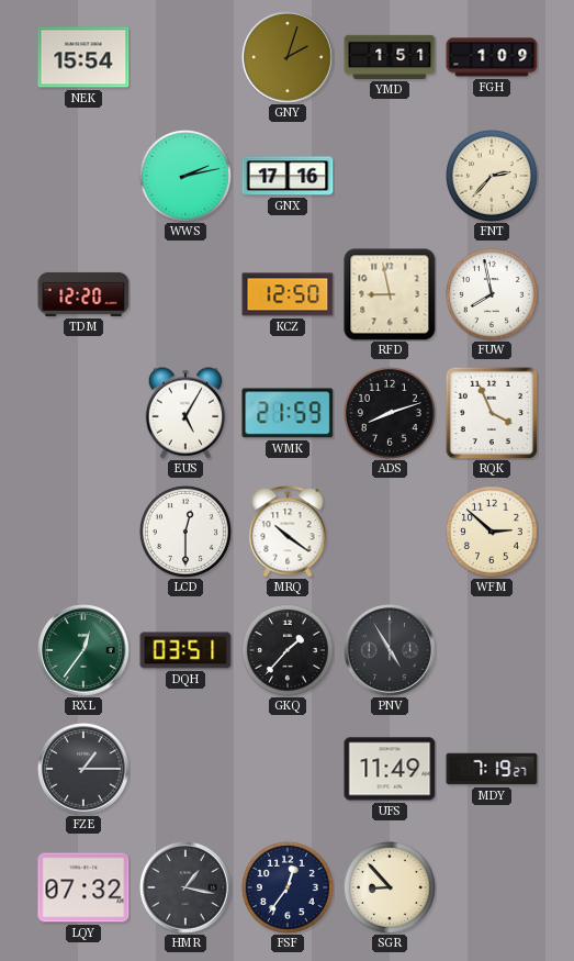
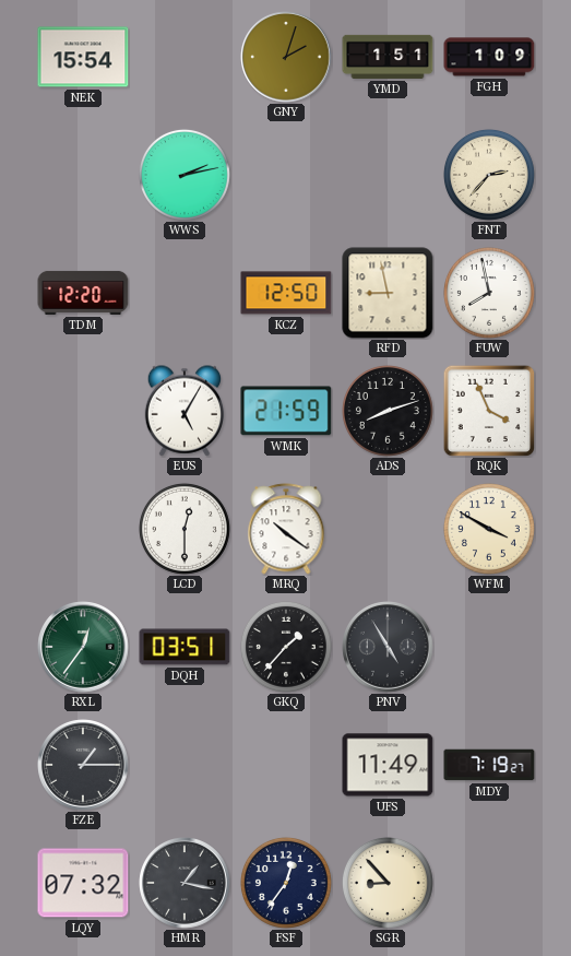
GNX: 17:16 -> none
WFM: 2:52 -> 3:50
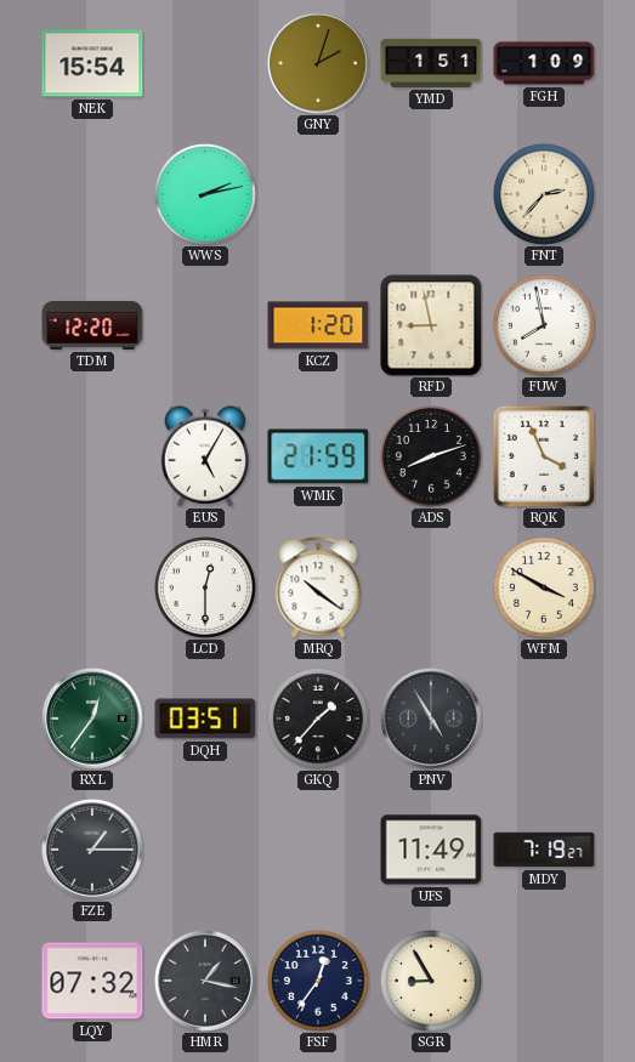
KCZ: 12:50 -> 1:20
SGR: 8:53 -> 8:55
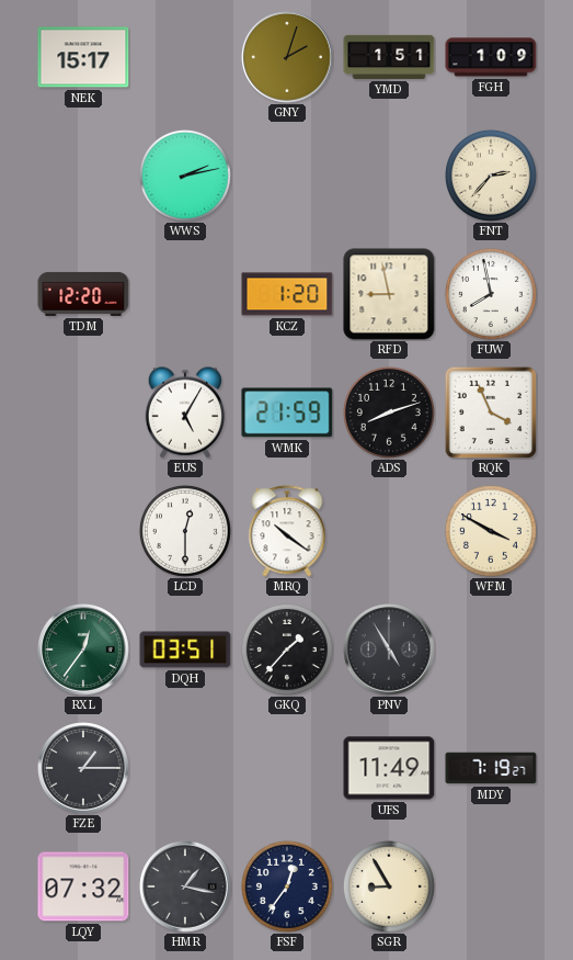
NEK: 15:54 -> 15:17
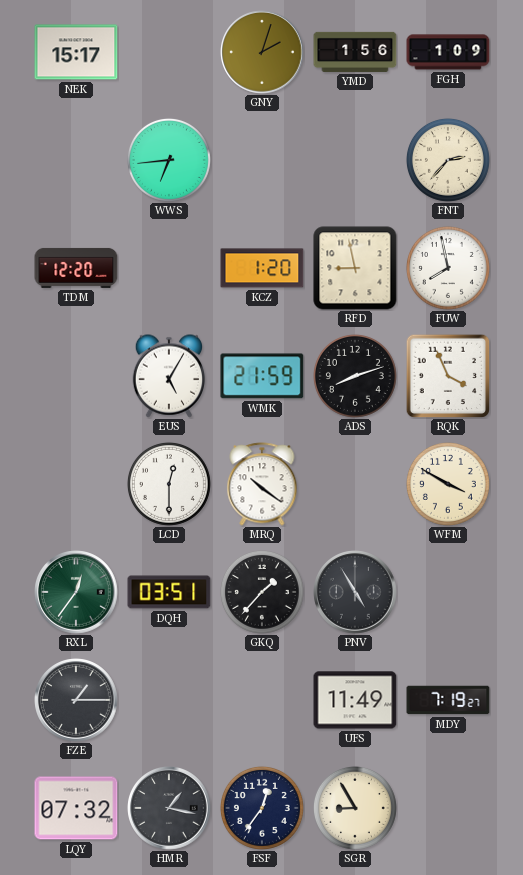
YMD: 1:51 -> 1:56
WWS: 2:13 -> 6:44
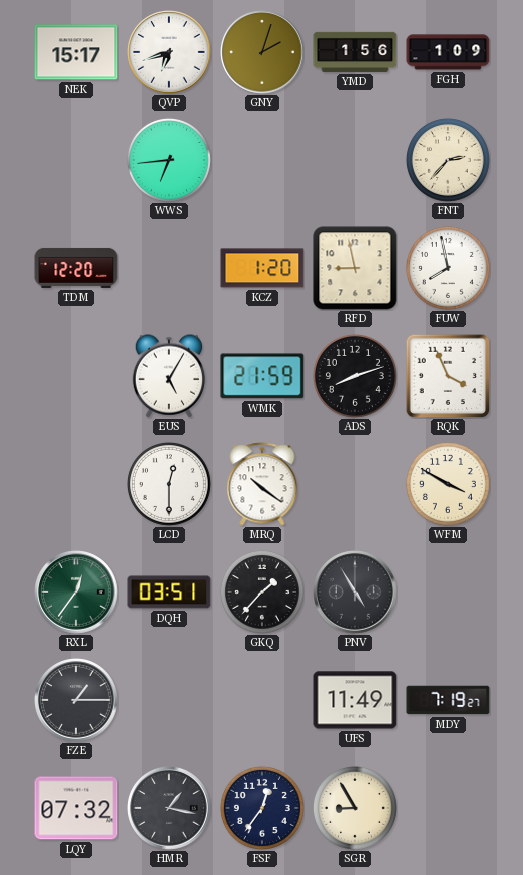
QVP: none -> 6:42
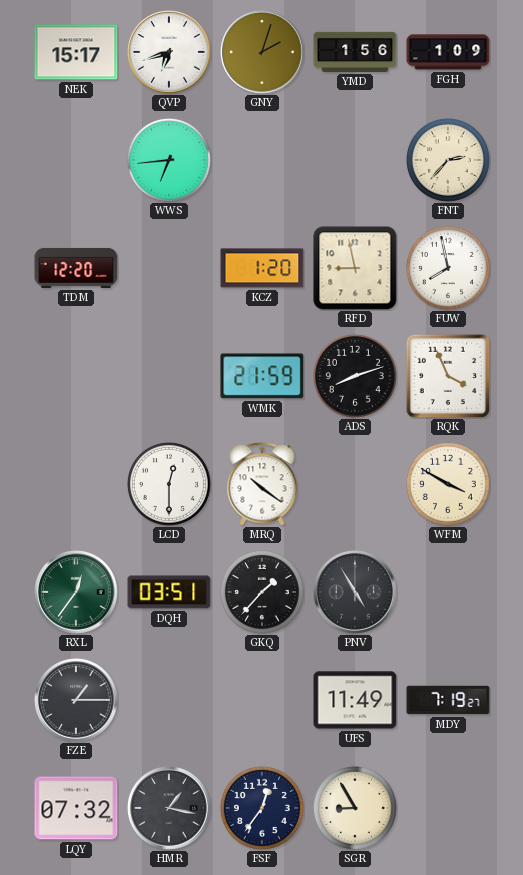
EUS: 5:05 -> none
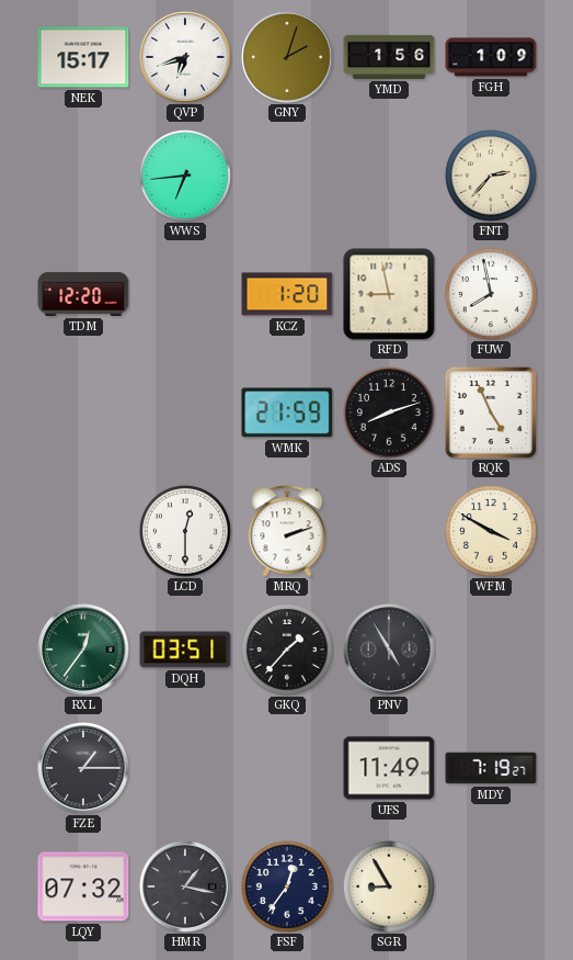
RQK: 3:56 -> 4:56
MRQ: 10:21 -> 2:12
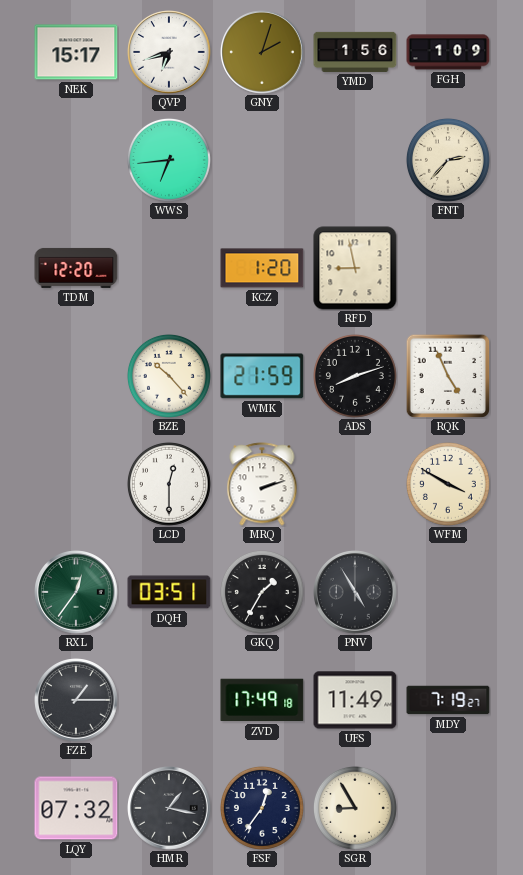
FUW: 7:58 -> none
BZE: none -> 10:23
GKQ: 1:37 -> 1:35
ZVD: none -> 17:49
